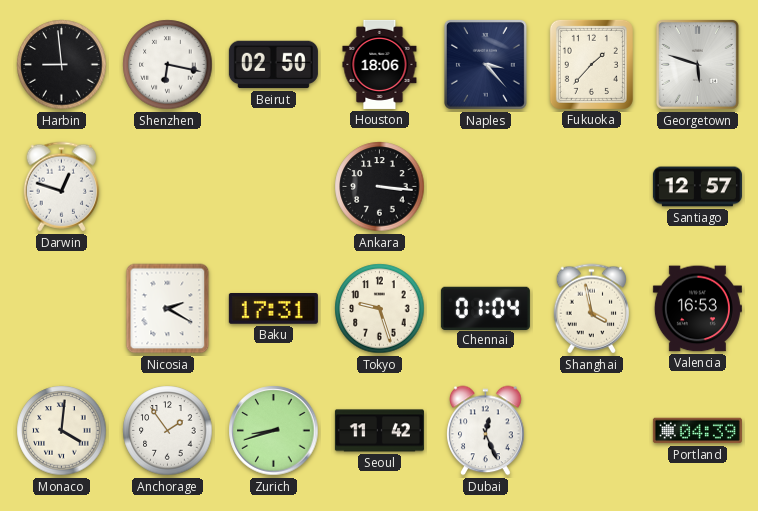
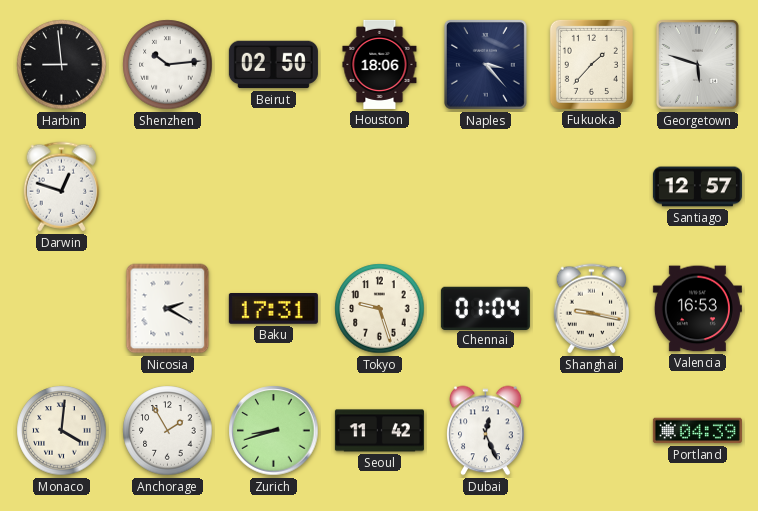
Shenzhen: 6:17 -> 10:14
Ankara: 3:16 -> none
Shanghai: 3:58 -> 9:17
Anchorage: 1:54 -> 1:55
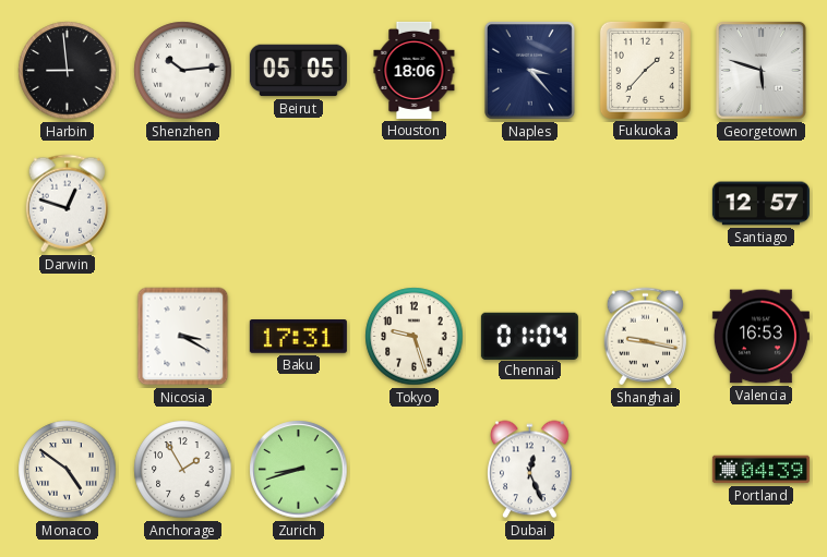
Beirut: 02:50 -> 05:05
Nicosia: 2:20 -> 3:20
Monaco: 4:01 -> 4:51
Seoul: 11:42 -> none
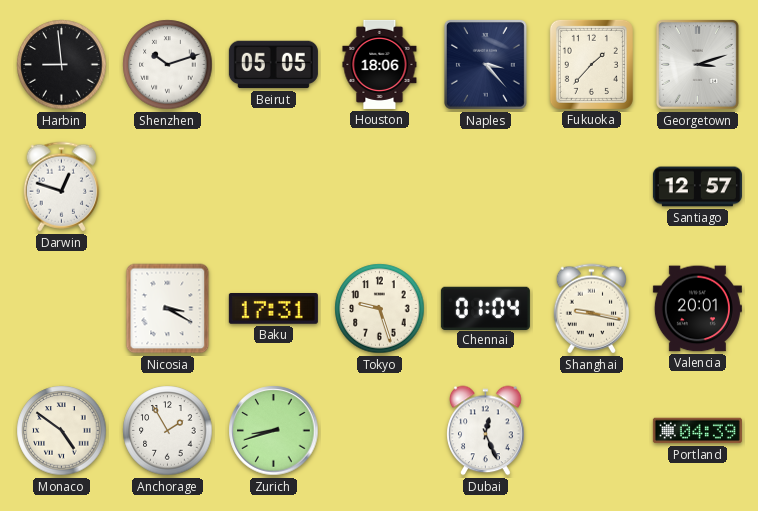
Shenzhen: 10:14 -> 10:12
Georgetown: 5:48 -> 3:12
Valencia: 16:53 -> 20:01
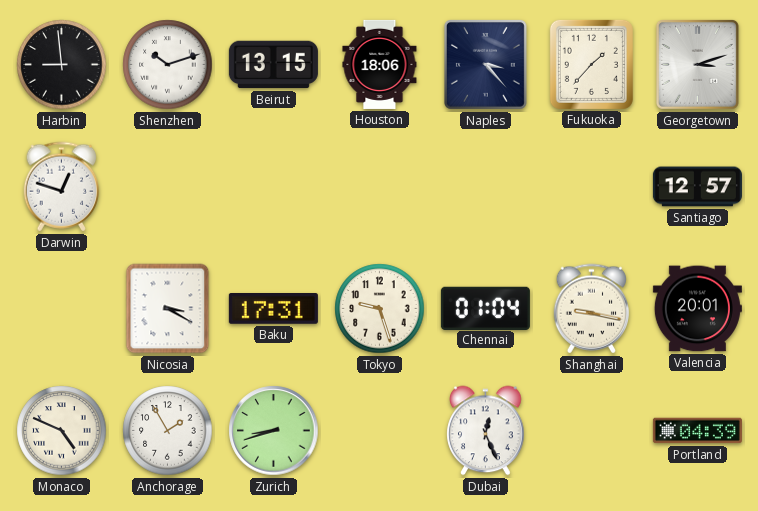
Beirut: 05:05 -> 13:15
Monaco: 4:51 -> 4:49
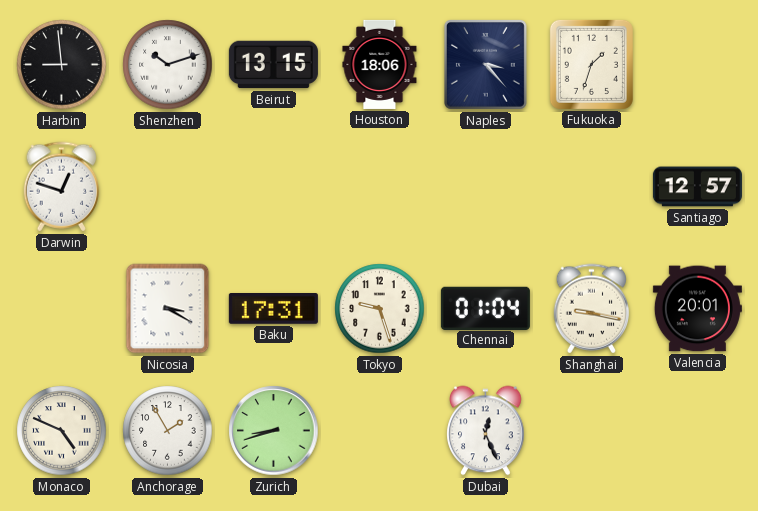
Fukuoka: 1:37 -> 1:33
Georgetown: 3:12 -> none
Portland: 04:39 -> none
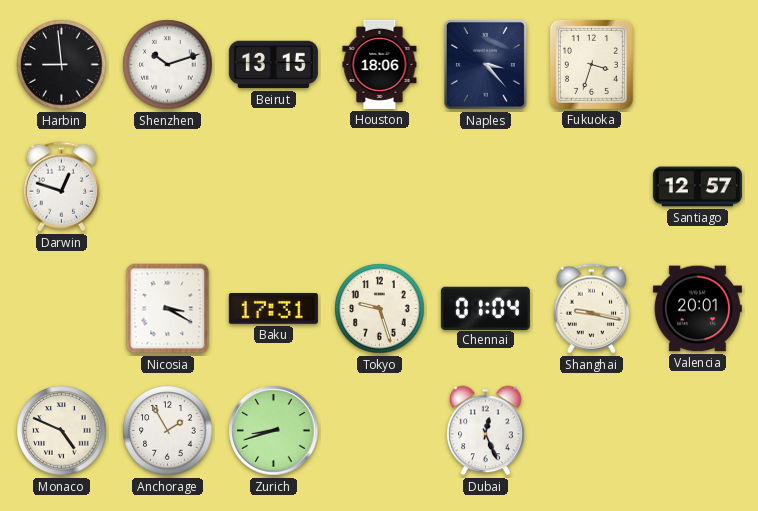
Fukuoka: 1:33 -> 3:33
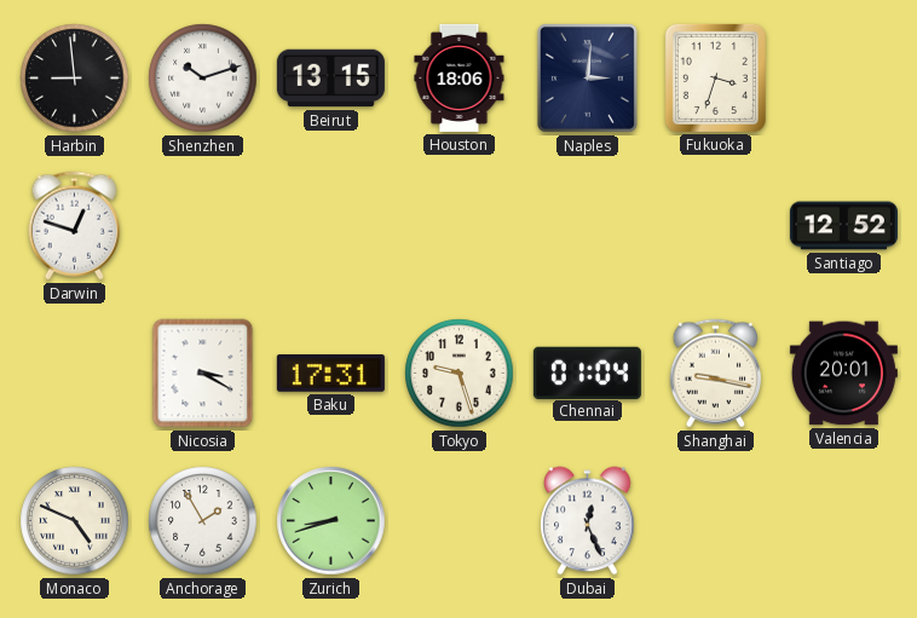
Naples: 3:23 -> 3:01
Santiago: 12:57 -> 12:52
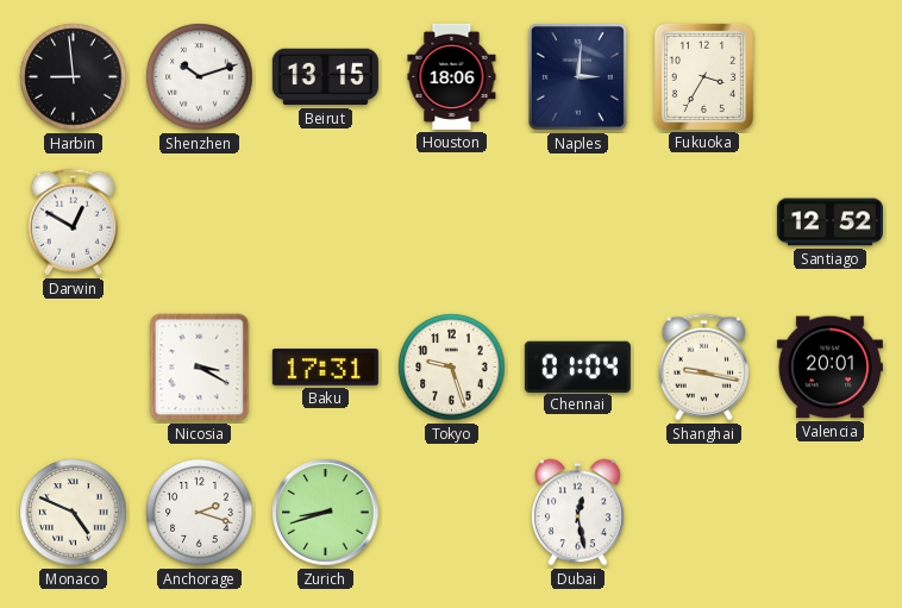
Fukuoka: 3:33 -> 3:35
Darwin: 12:48 -> 12:50
Anchorage: 1:55 -> 2:18
Dubai: 12:26 -> 12:28
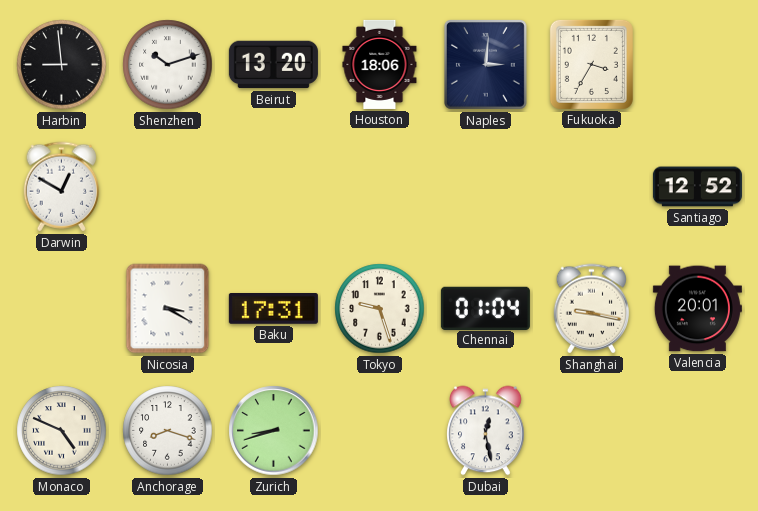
Beirut: 13:15 -> 13:20
Anchorage: 2:18 -> 8:18
